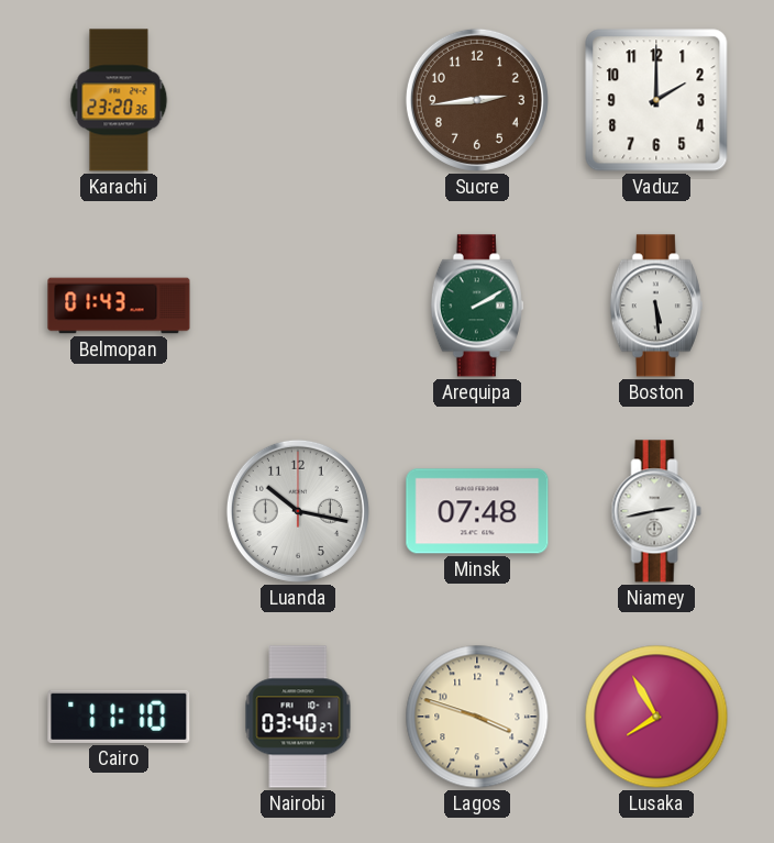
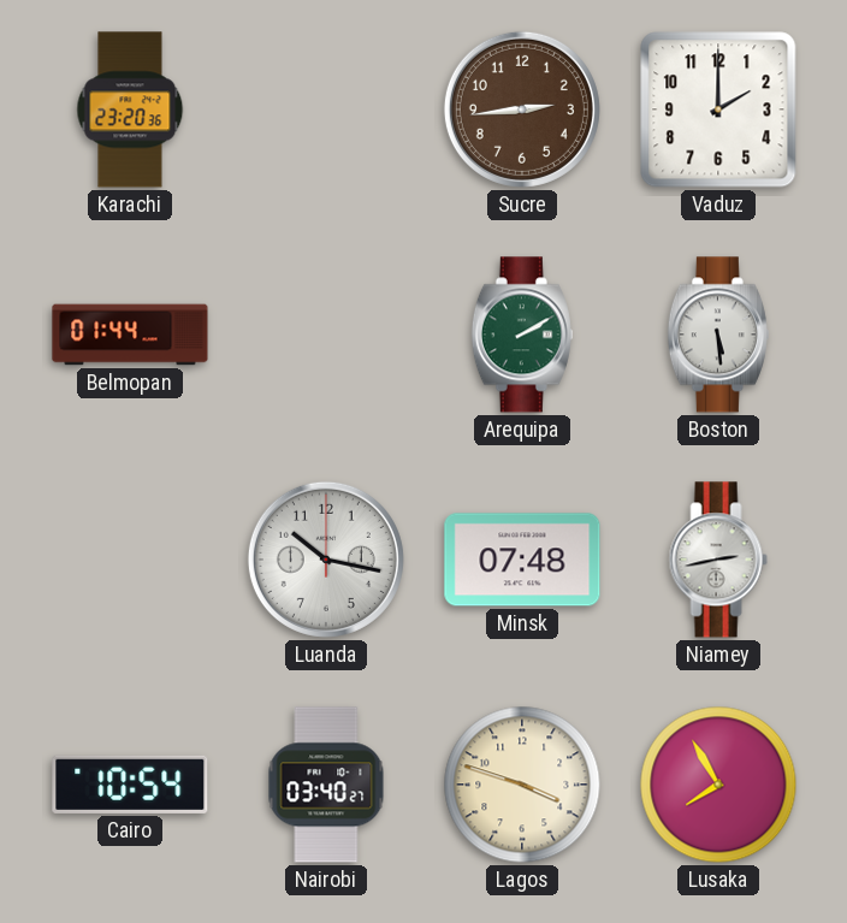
Belmopan: 01:43 -> 01:44
Cairo: 11:10 -> 10:54
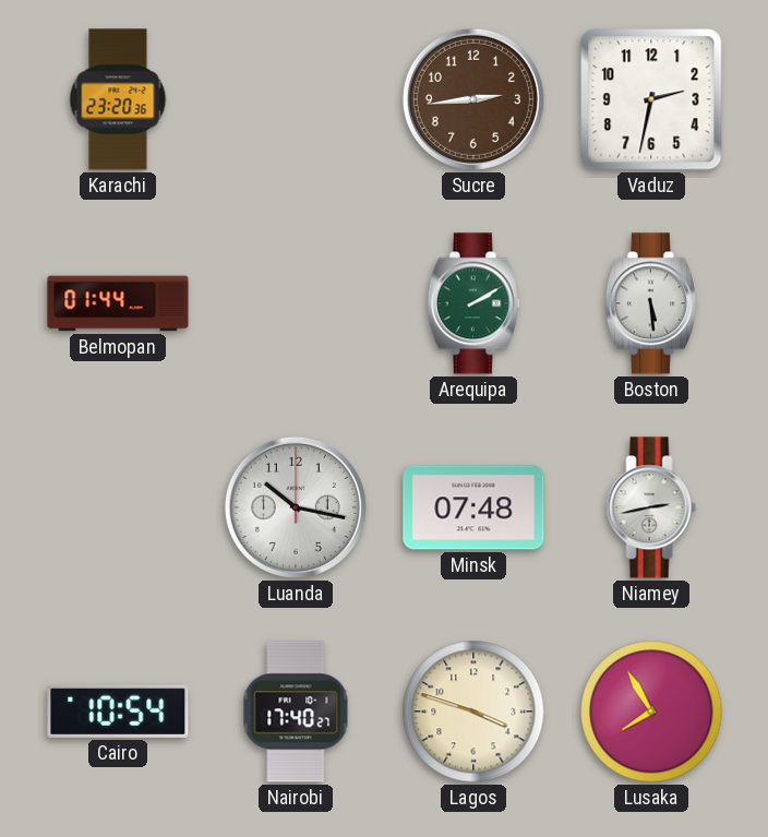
Vaduz: 2:00 -> 2:32
Nairobi: 03:40 -> 17:40
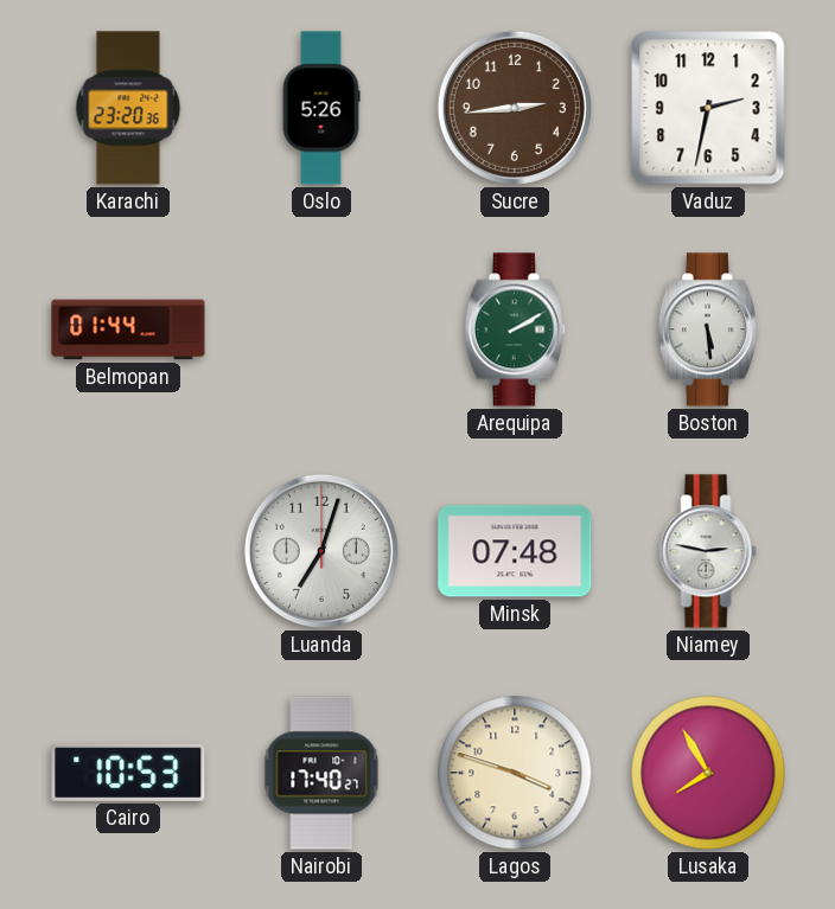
Oslo: none -> 5:26
Luanda: 10:17 -> 7:03
Niamey: 2:43 -> 2:47
Cairo: 10:54 -> 10:53
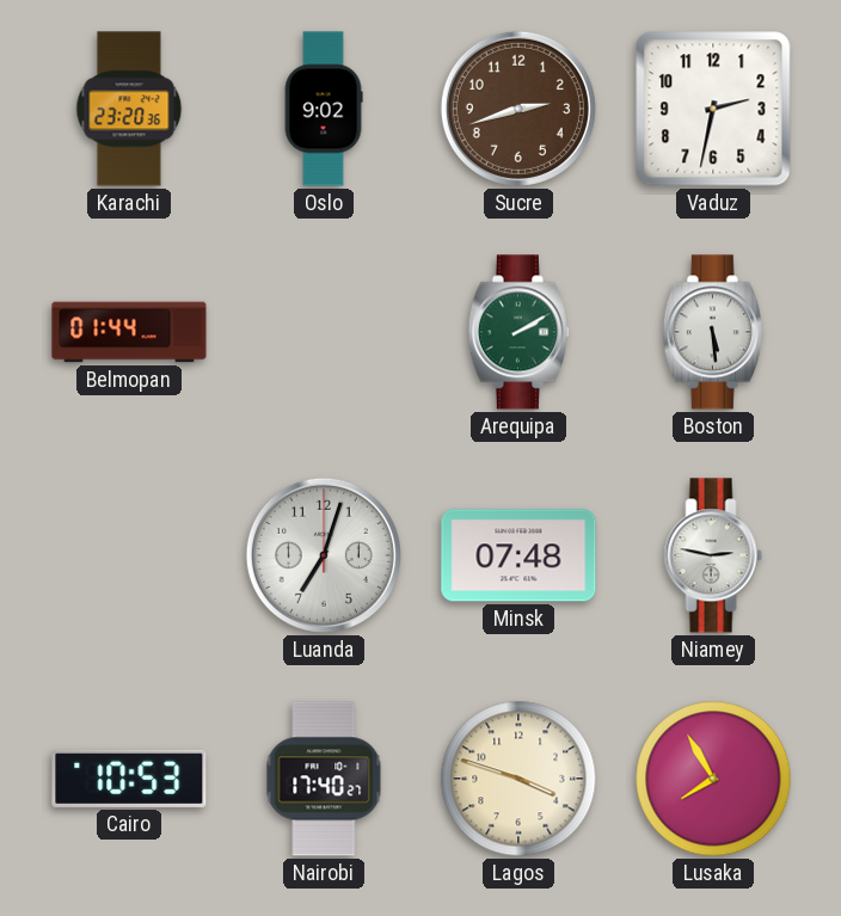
Oslo: 5:26 -> 9:02
Sucre: 2:44 -> 2:42
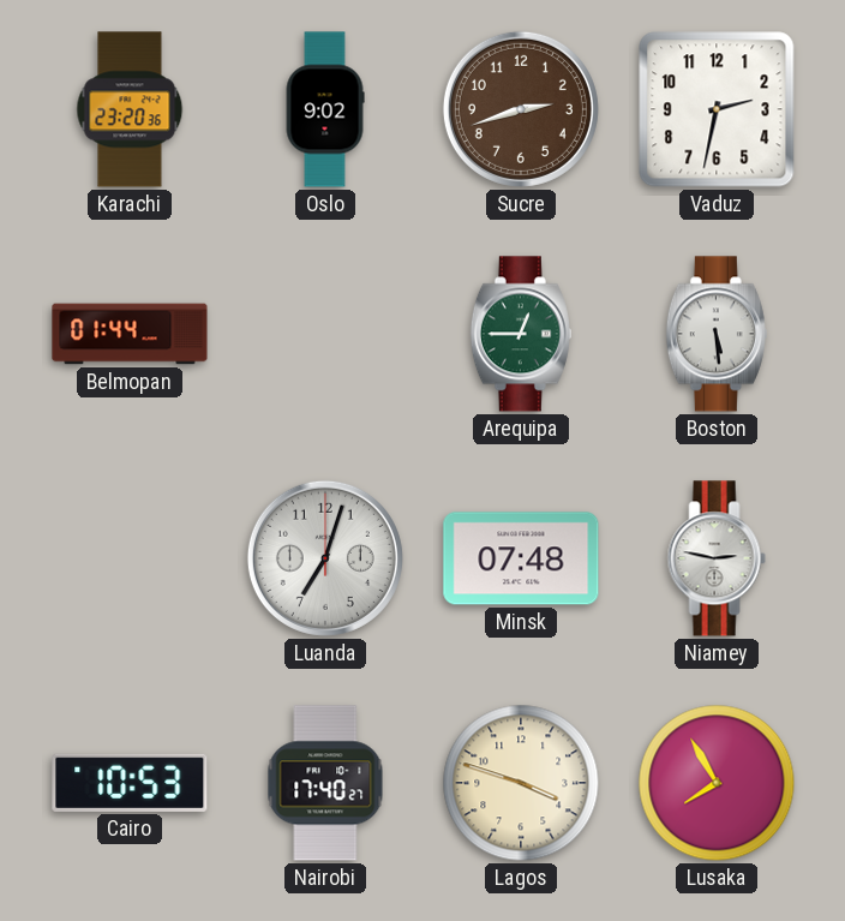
Arequipa: 2:10 -> 12:45
